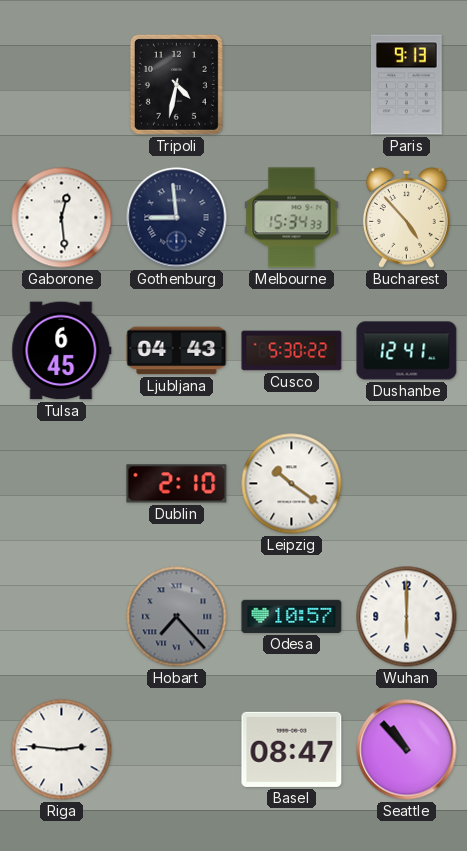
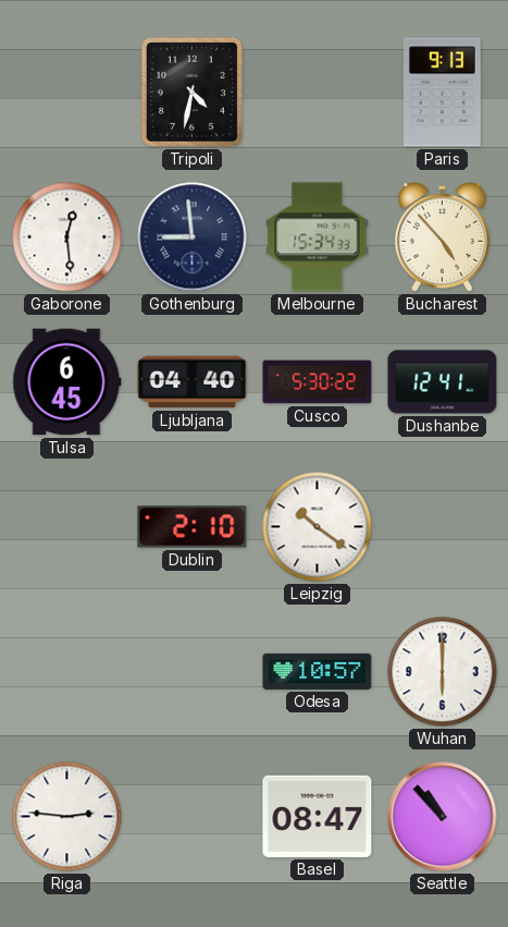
Ljubljana: 04:43 -> 04:40
Hobart: 7:23 -> none
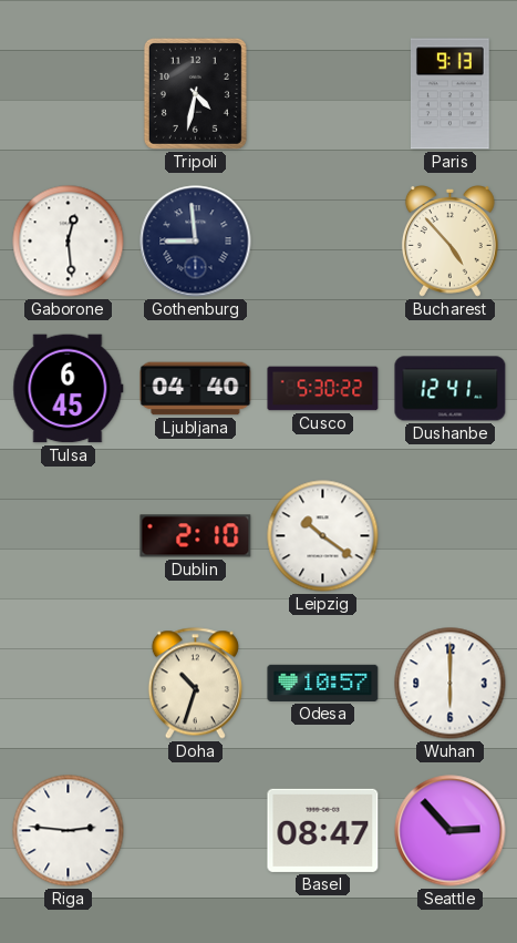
Melbourne: 15:34 -> none
Doha: none -> 10:33
Seattle: 10:53 -> 2:53
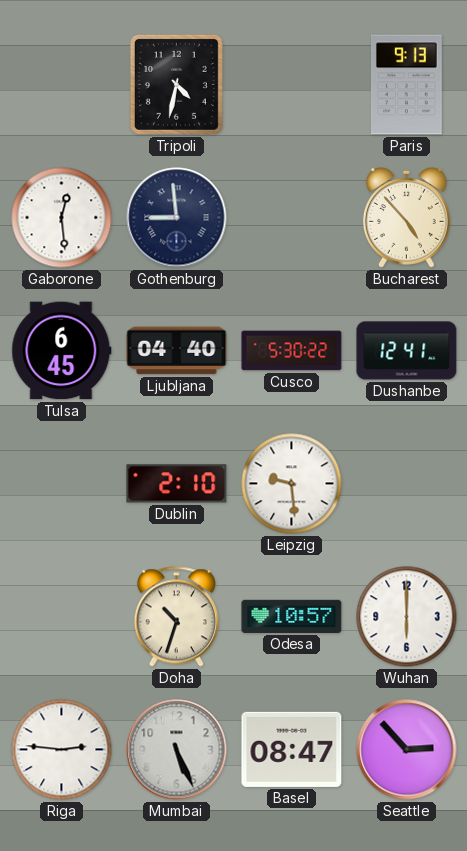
Leipzig: 10:21 -> 9:29
Mumbai: none -> 5:26
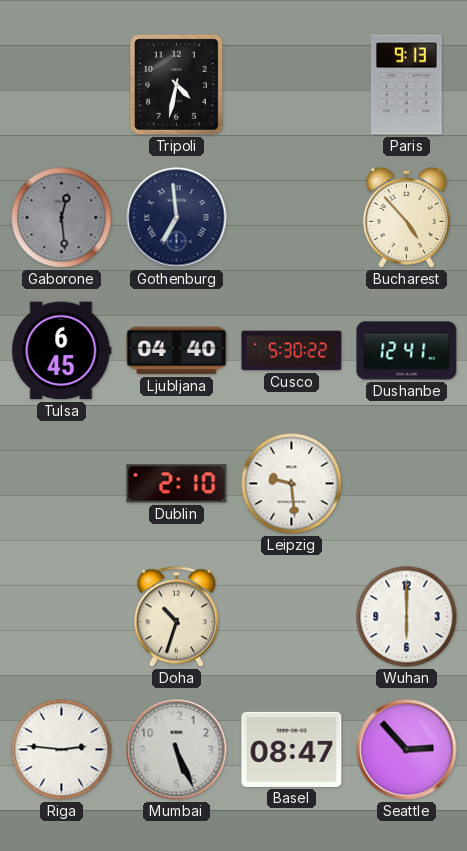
Gaborone dial: white -> grey
Gothenburg: 8:59 -> 6:59
Odesa: 10:57 -> none
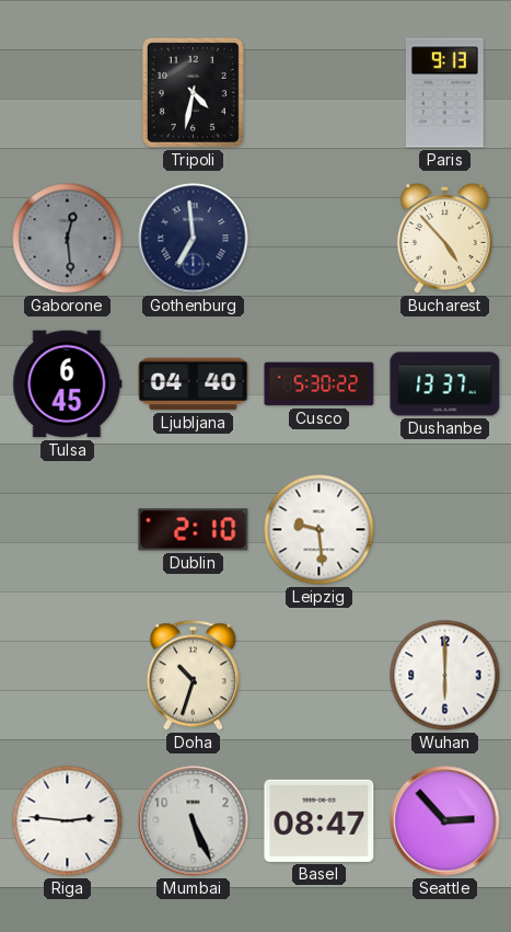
Dushanbe: 12:41 -> 13:37
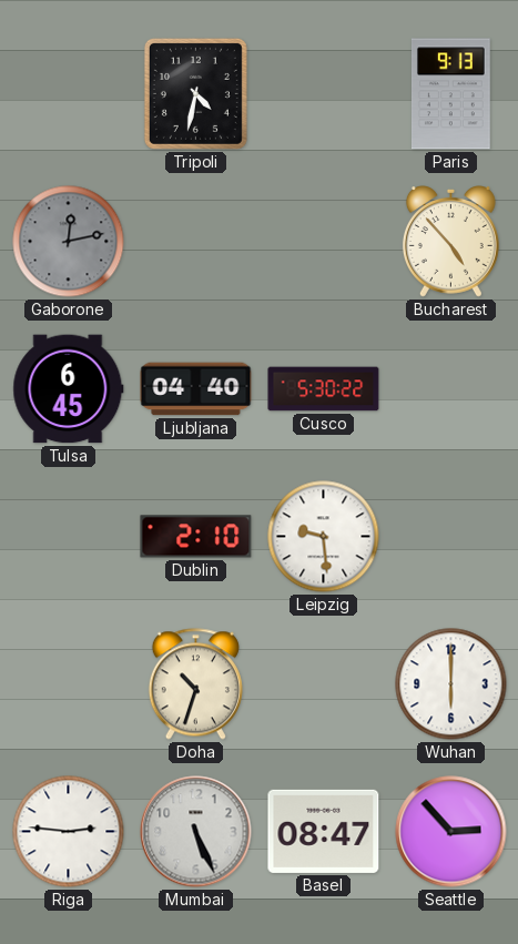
Gaborone: 12:29 -> 12:13
Gothenburg: 6:59 -> none
Dushanbe: 13:37 -> none
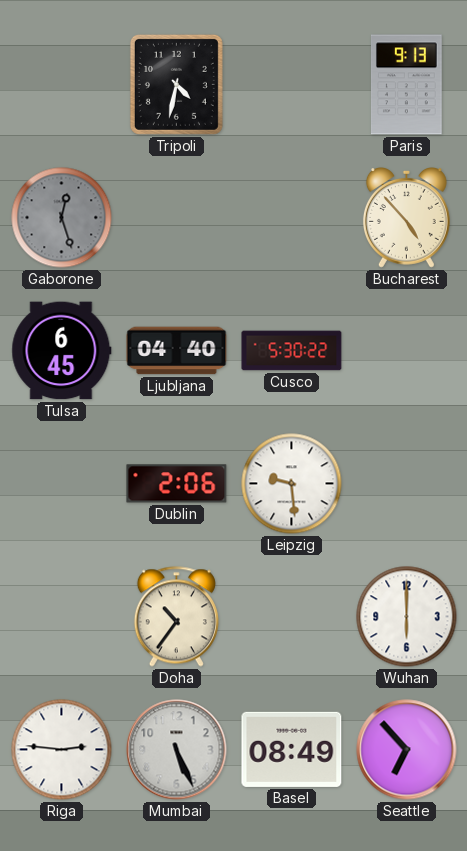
Gaborone: 12:13 -> 12:27
Dublin: 2:10 -> 2:06
Doha: 10:33 -> 10:36
Basel: 08:47 -> 08:49
Seattle: 2:53 -> 6:53
